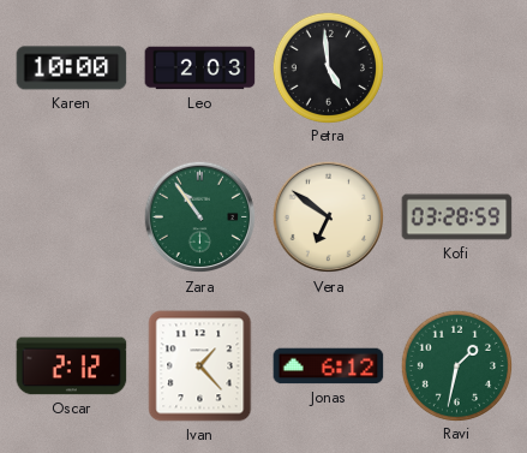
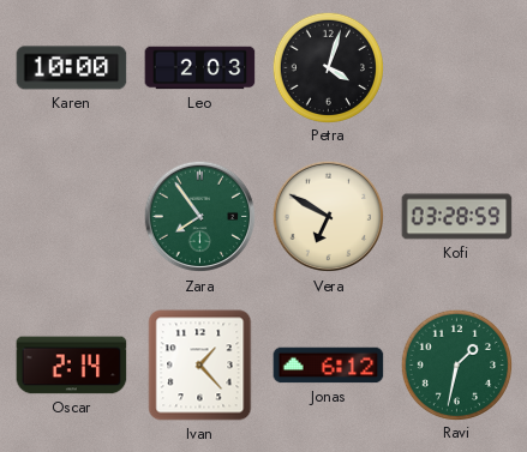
Petra: 4:59 -> 4:03
Zara: 10:54 -> 7:54
Vera: 6:51 -> 6:50
Oscar: 2:12 -> 2:14
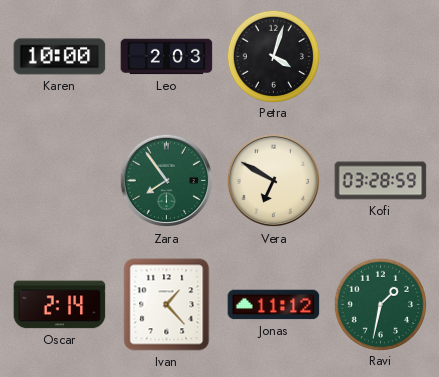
Jonas: 6:12 -> 11:12
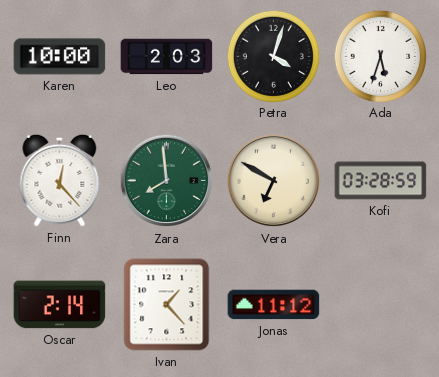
Ada: none -> 5:33
Finn: none -> 12:23
Zara: 7:54 -> 7:59
Ravi: 1:32 -> none
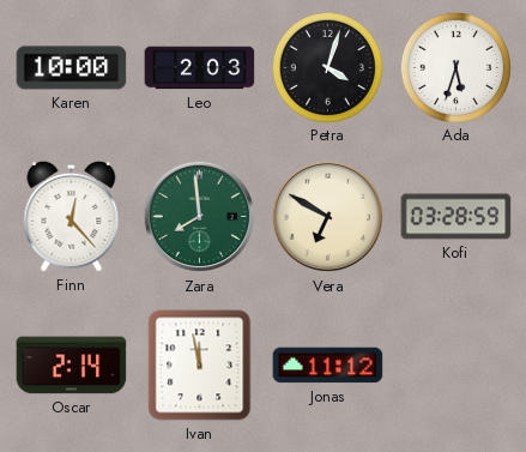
Ivan: 1:23 -> 11:58
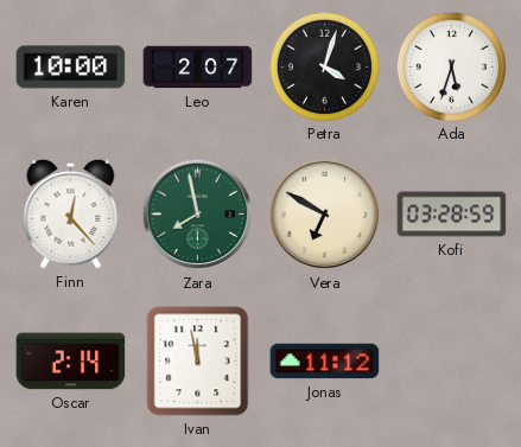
Leo: 2:03 -> 2:07
Zara: 7:59 -> 7:58
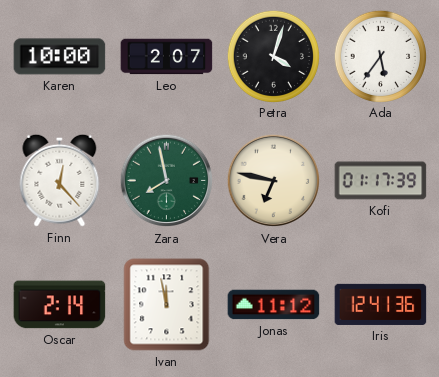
Ada: 5:33 -> 5:36
Vera: 6:50 -> 6:47
Kofi: 03:28 -> 01:17
Iris: none -> 12:41
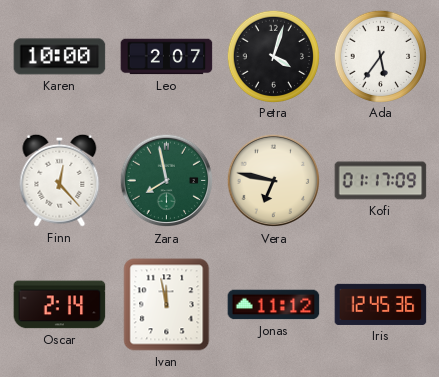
Kofi: 01:17:39 -> 01:17:09
Iris: 12:41 -> 12:45
